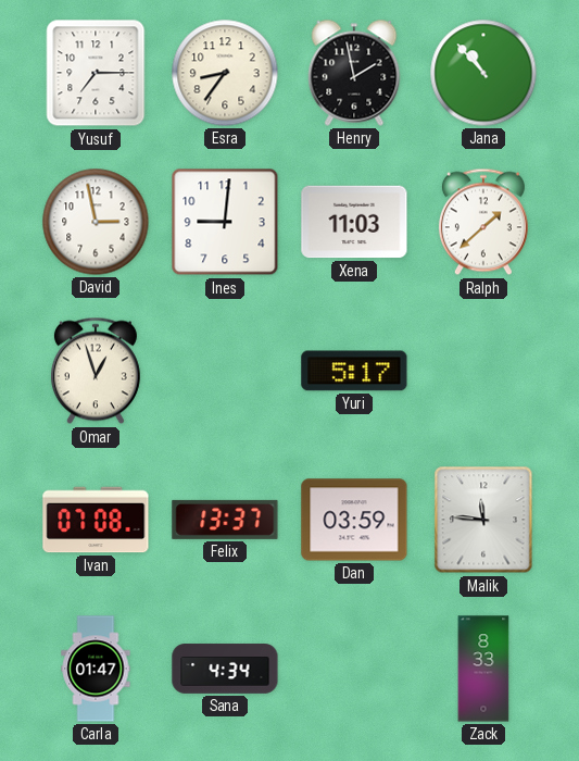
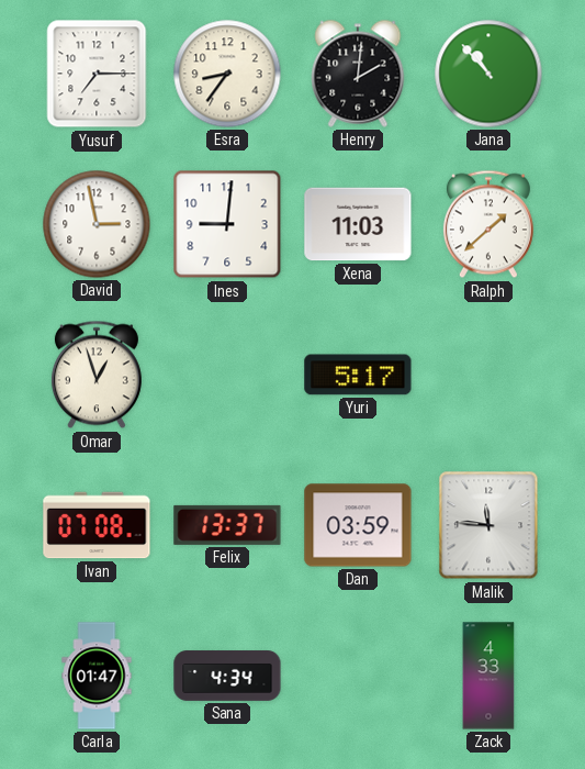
Henry: 1:58 -> 2:01
Zack: 8:33 -> 4:33
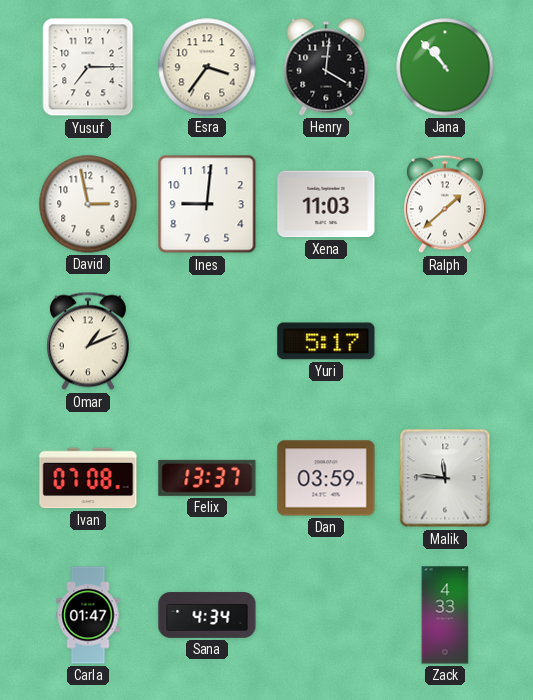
Esra: 8:36 -> 3:36
Henry: 2:01 -> 4:01
Omar: 12:57 -> 1:11
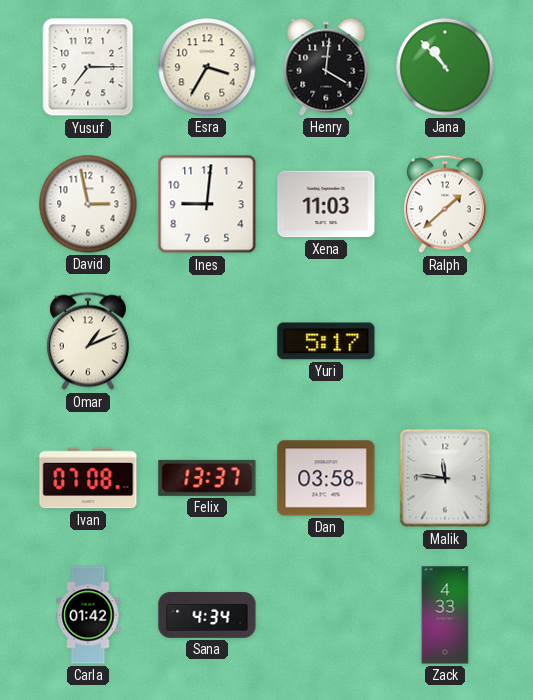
Esra: 3:36 -> 3:35
Dan: 03:59 -> 03:58
Carla: 01:47 -> 01:42
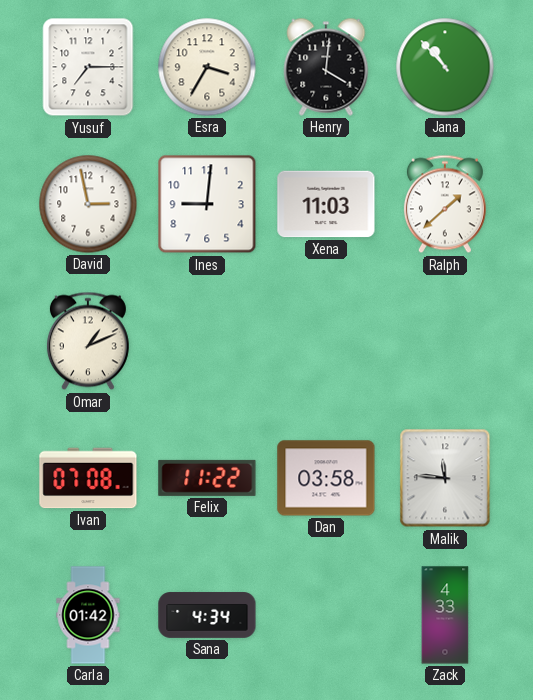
Yuri: 5:17 -> none
Felix: 13:37 -> 11:22
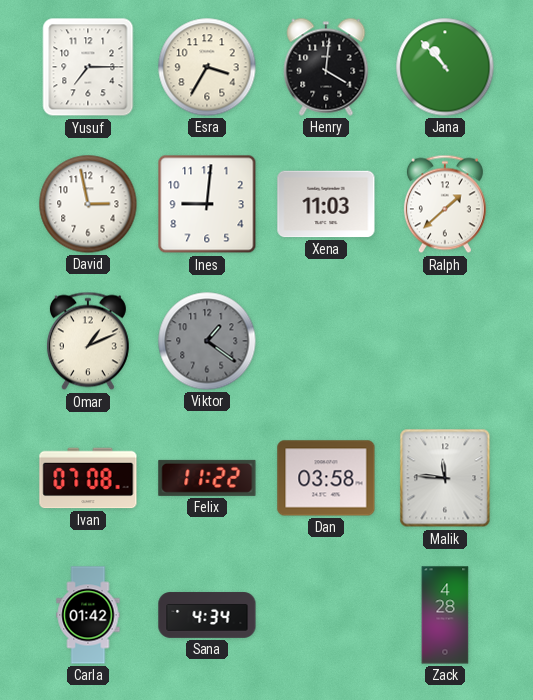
Viktor: none -> 1:21
Zack: 4:33 -> 4:28
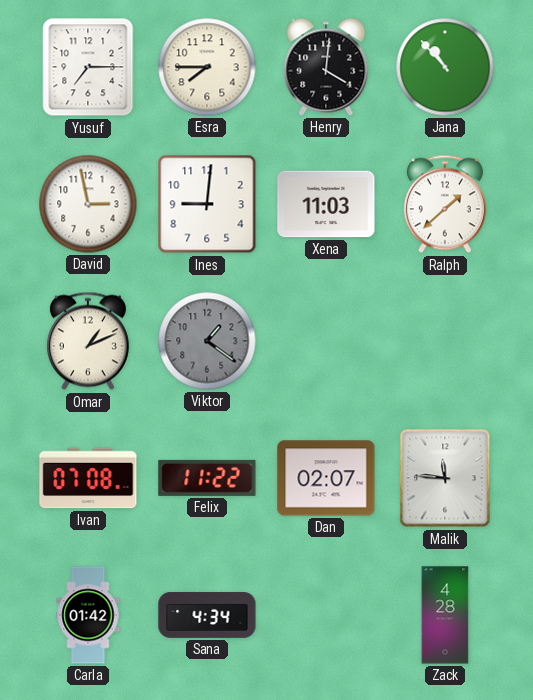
Esra: 3:35 -> 7:45
Dan: 03:58 -> 02:07
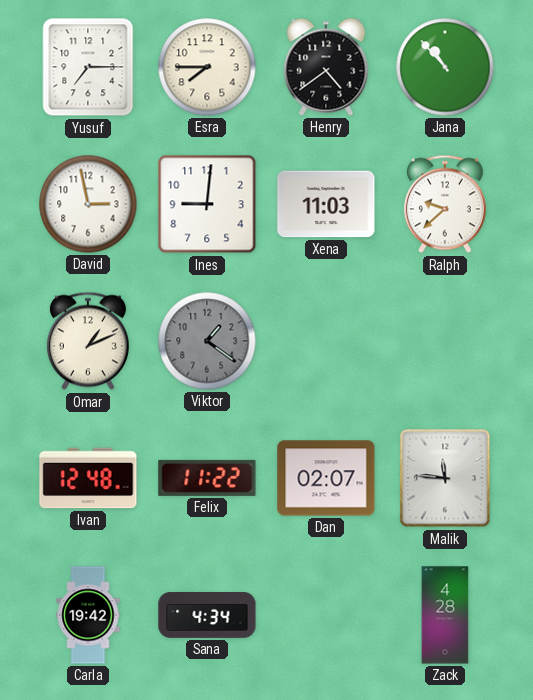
Henry: 4:01 -> 4:39
Ralph: 1:38 -> 9:38
Ivan: 07:08 -> 12:48
Carla: 01:42 -> 19:42
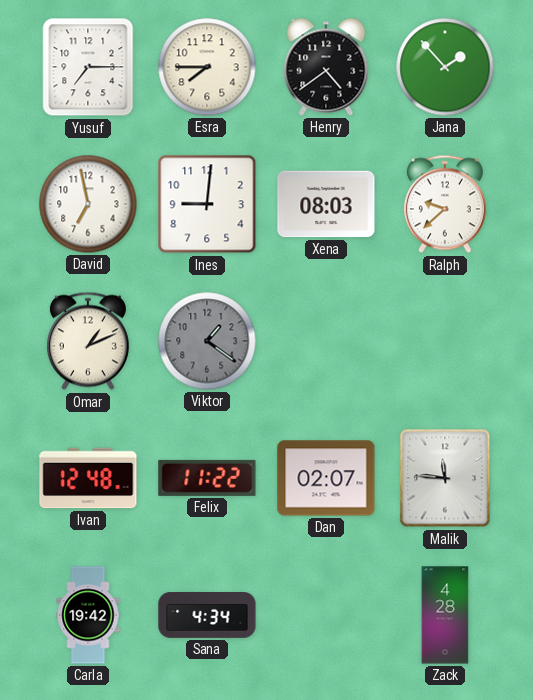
Jana: 10:53 -> 1:53
David: 2:58 -> 6:58
Xena: 11:03 -> 08:03
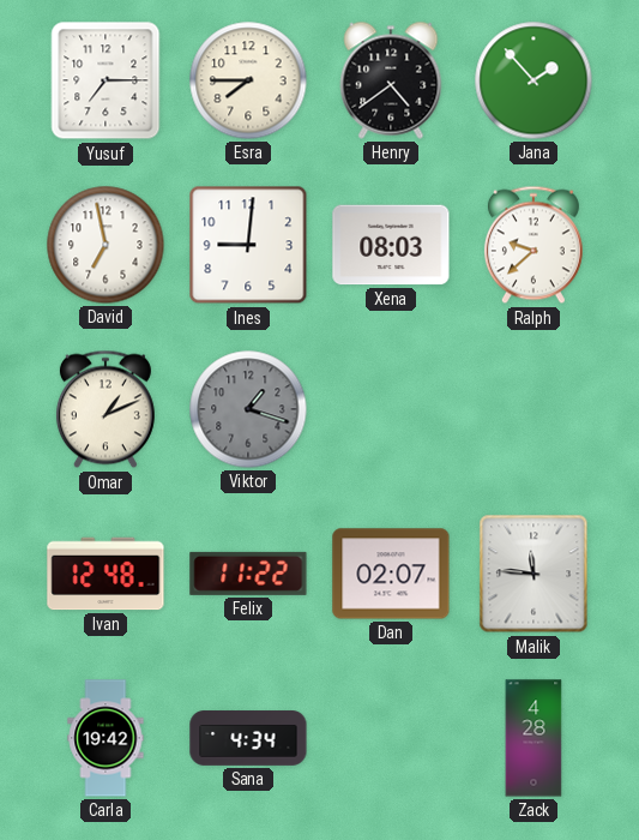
Viktor: 1:21 -> 1:18
